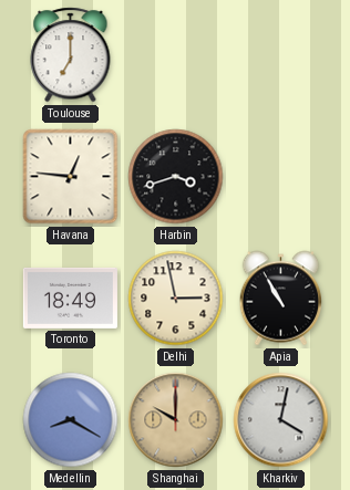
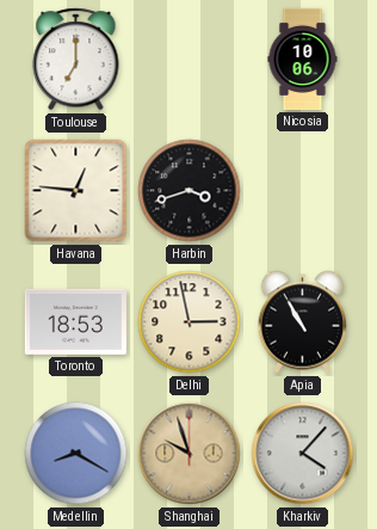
Nicosia: none -> 10:06
Toronto: 18:49 -> 18:53
Shanghai: 10:00 -> 9:57
Kharkiv: 4:02 -> 4:07
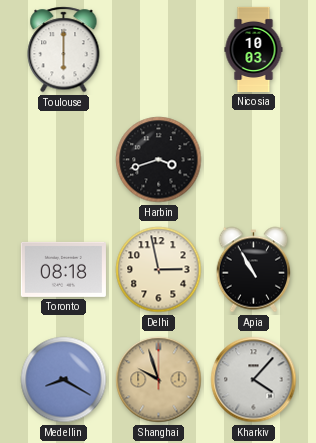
Toulouse: 7:00 -> 6:00
Nicosia: 10:06 -> 10:03
Havana: 12:46 -> none
Toronto: 18:53 -> 08:18
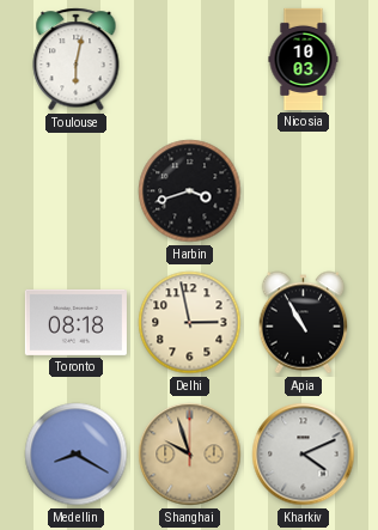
Toulouse: 6:00 -> 6:02
Kharkiv: 4:07 -> 4:11
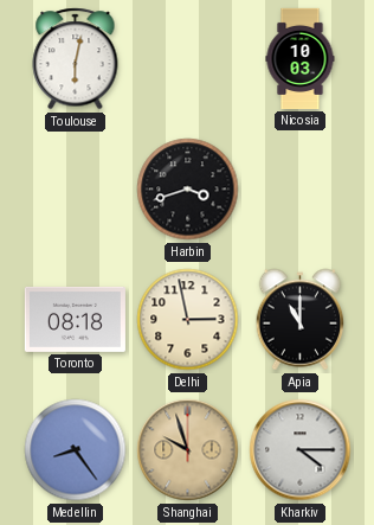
Apia: 10:55 -> 11:00
Medellin: 8:20 -> 8:24
Kharkiv: 4:11 -> 4:15
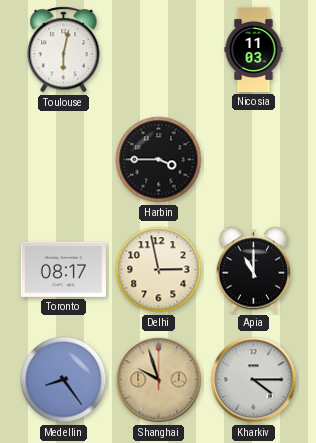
Nicosia: 10:03 -> 11:03
Harbin: 3:42 -> 3:45
Toronto: 08:18 -> 08:17
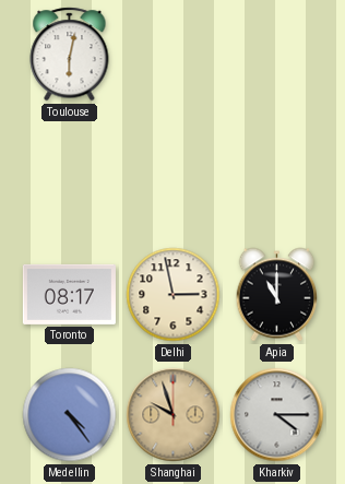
Nicosia: 11:03 -> none
Harbin: 3:45 -> none
Medellin: 8:24 -> 4:24
